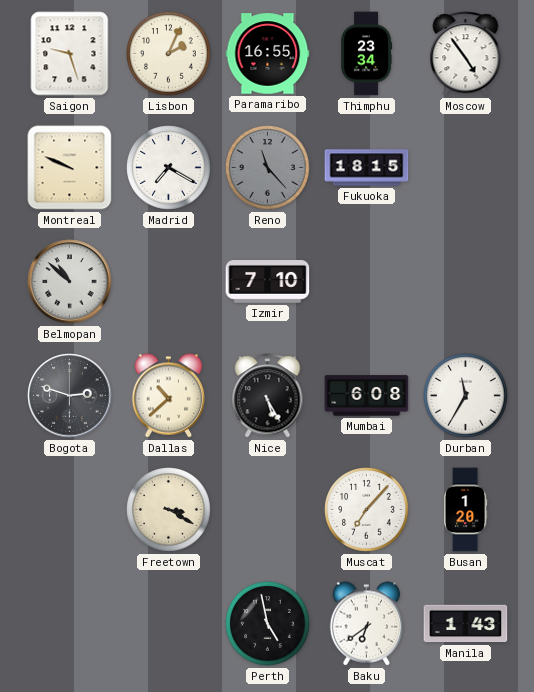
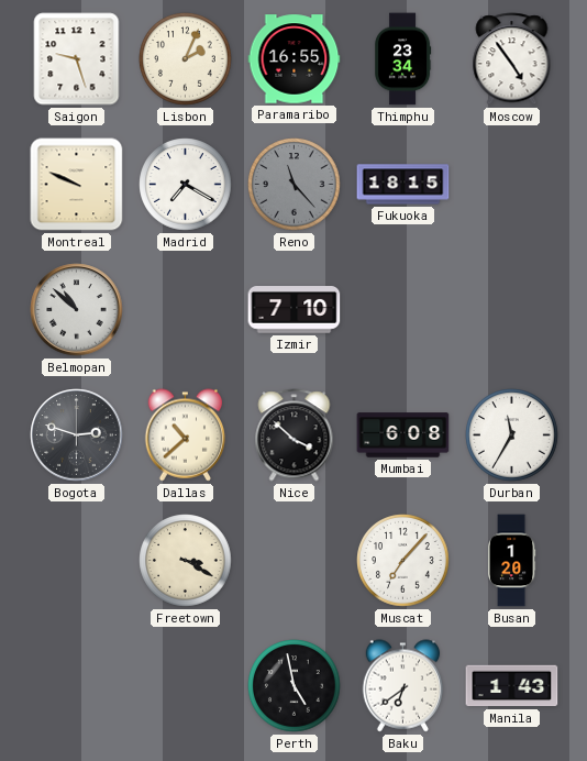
Nice: 5:25 -> 3:52
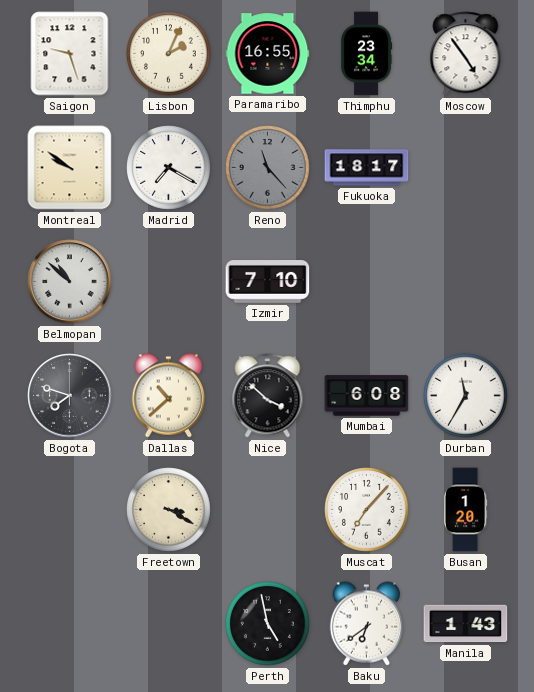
Montreal: 9:49 -> 9:51
Fukuoka: 18:15 -> 18:17
Bogota: 2:48 -> 7:48
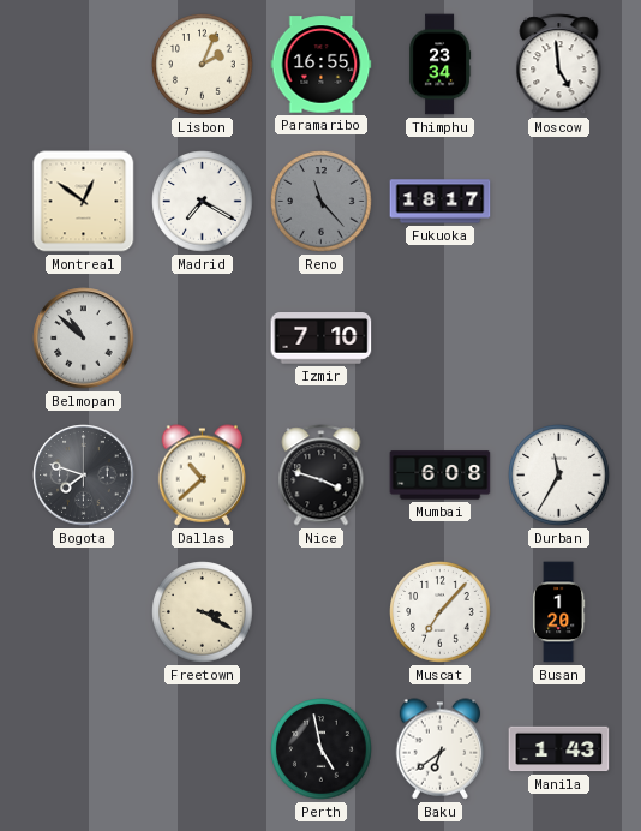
Saigon: 9:27 -> none
Moscow: 4:54 -> 4:59
Montreal: 9:51 -> 12:51
Nice: 3:52 -> 3:48
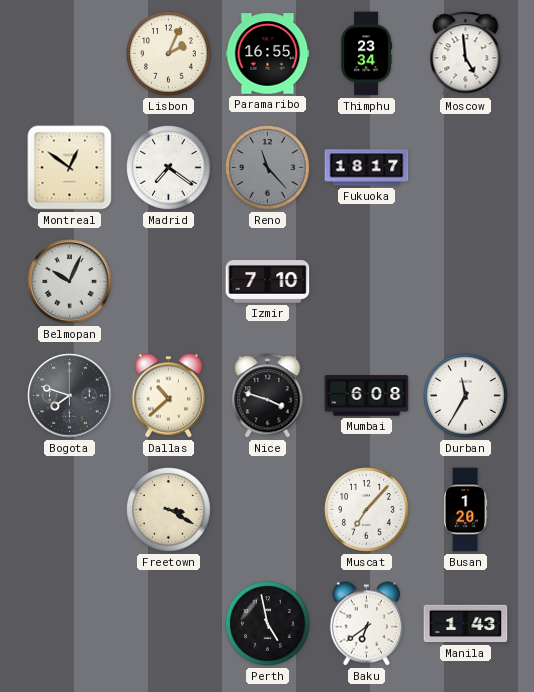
Madrid: 7:20 -> 7:21
Belmopan: 10:52 -> 10:04
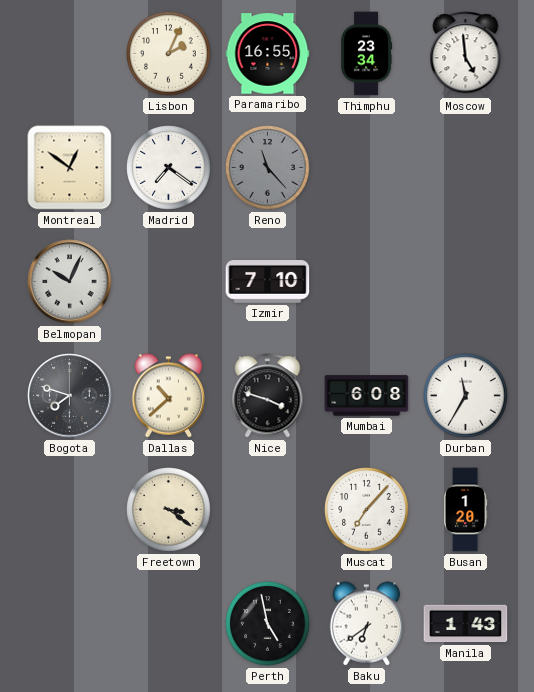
Fukuoka: 18:17 -> none
Freetown: 3:20 -> 3:21
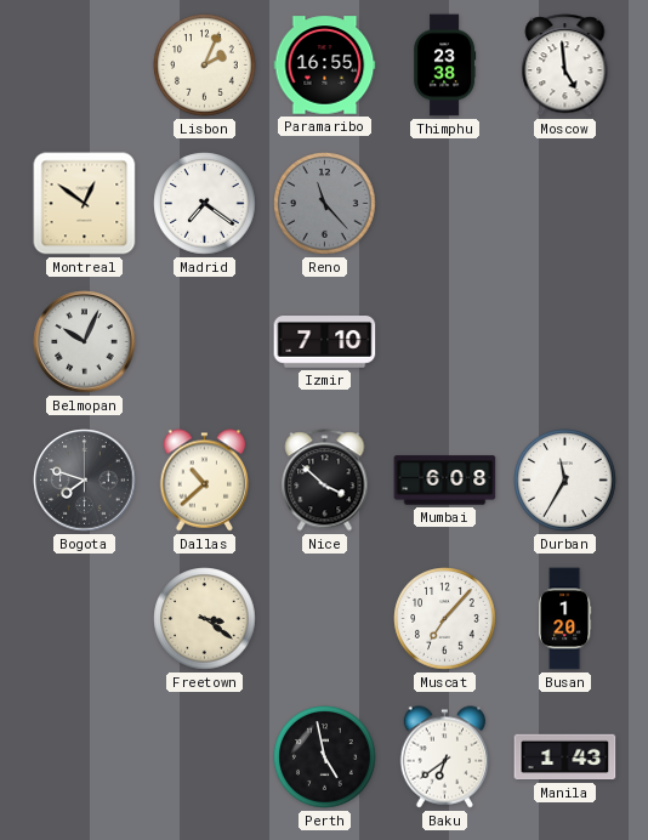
Thimphu: 23:34 -> 23:38
Nice: 3:48 -> 3:52
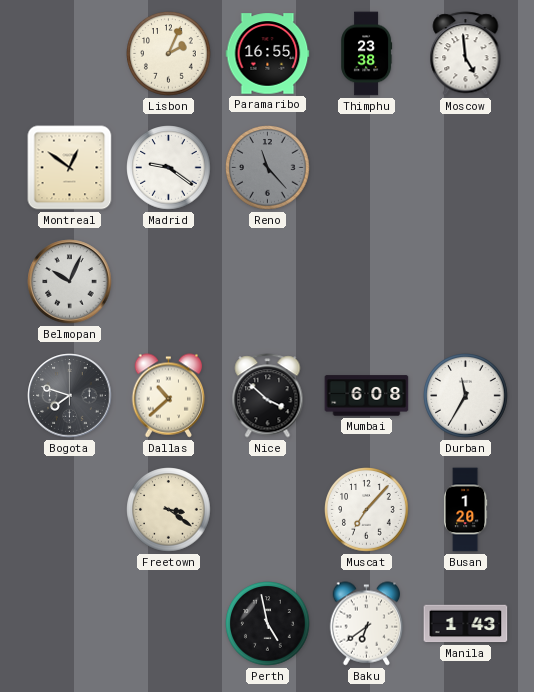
Madrid: 7:21 -> 9:21
Izmir: 7:10 -> none
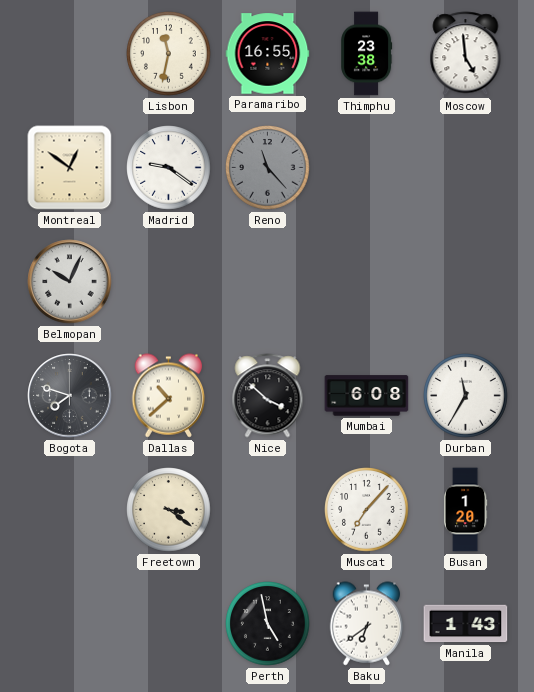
Lisbon: 2:04 -> 11:32
